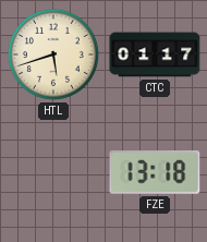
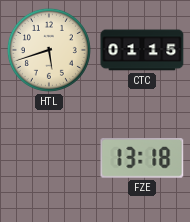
CTC: 01:17 -> 01:15
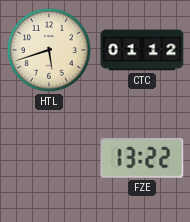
CTC: 01:15 -> 01:12
FZE: 13:18 -> 13:22
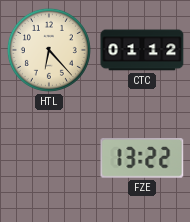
HTL: 5:42 -> 6:23
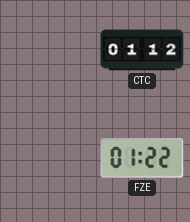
HTL: 6:23 -> none
FZE: 13:22 -> 01:22
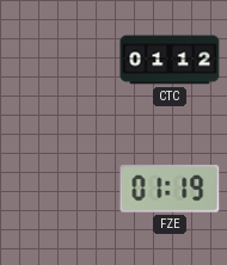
FZE: 01:22 -> 01:19
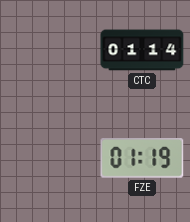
CTC: 01:12 -> 01:14
